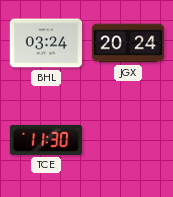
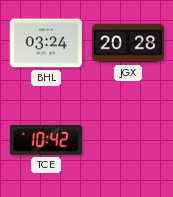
JGX: 20:24 -> 20:28
TCE: 11:30 -> 10:42
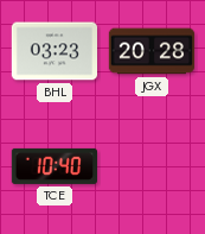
BHL: 03:24 -> 03:23
TCE: 10:42 -> 10:40
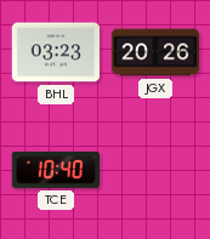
JGX: 20:28 -> 20:26
